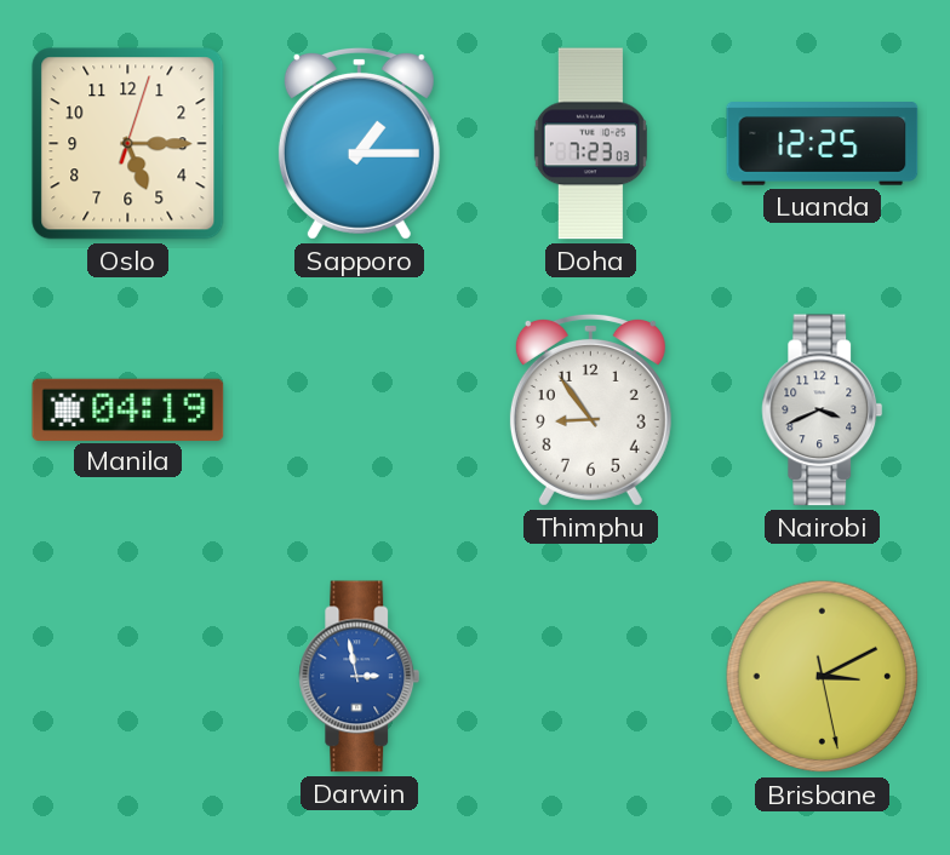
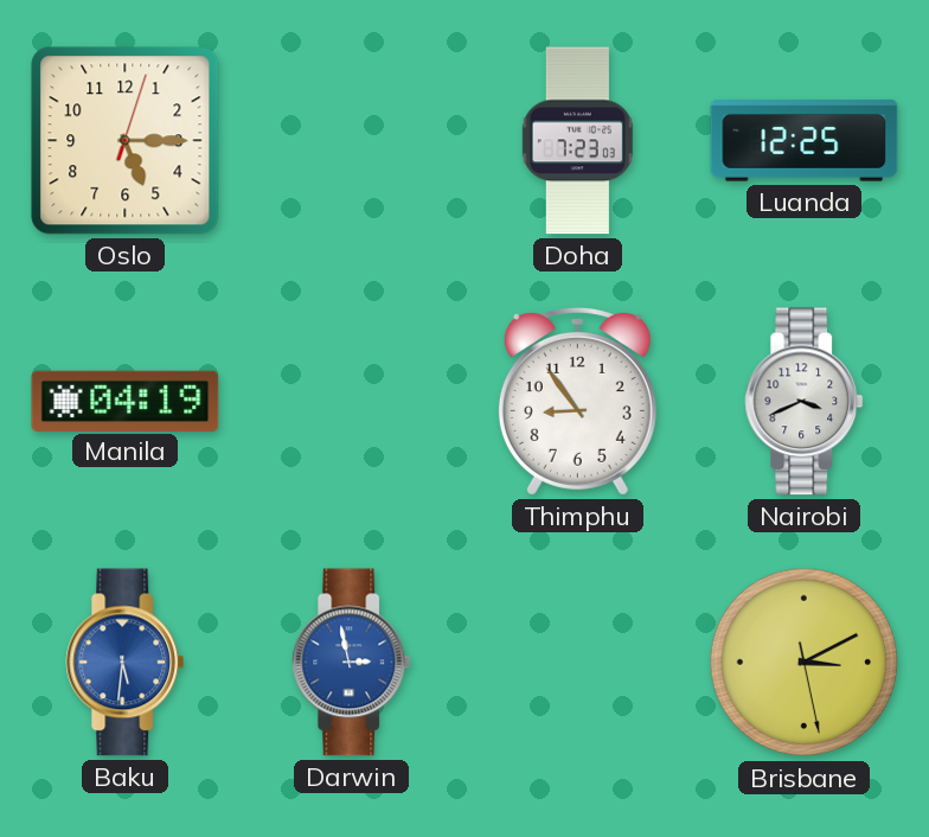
Sapporo: 1:15 -> none
Baku: none -> 5:31
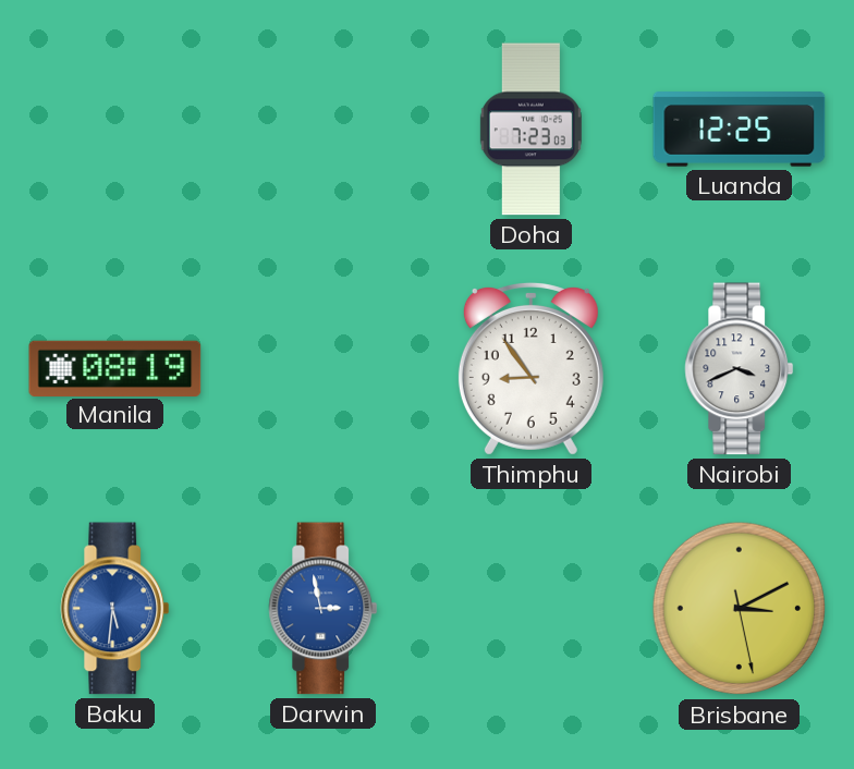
Oslo: 5:15 -> none
Manila: 04:19 -> 08:19
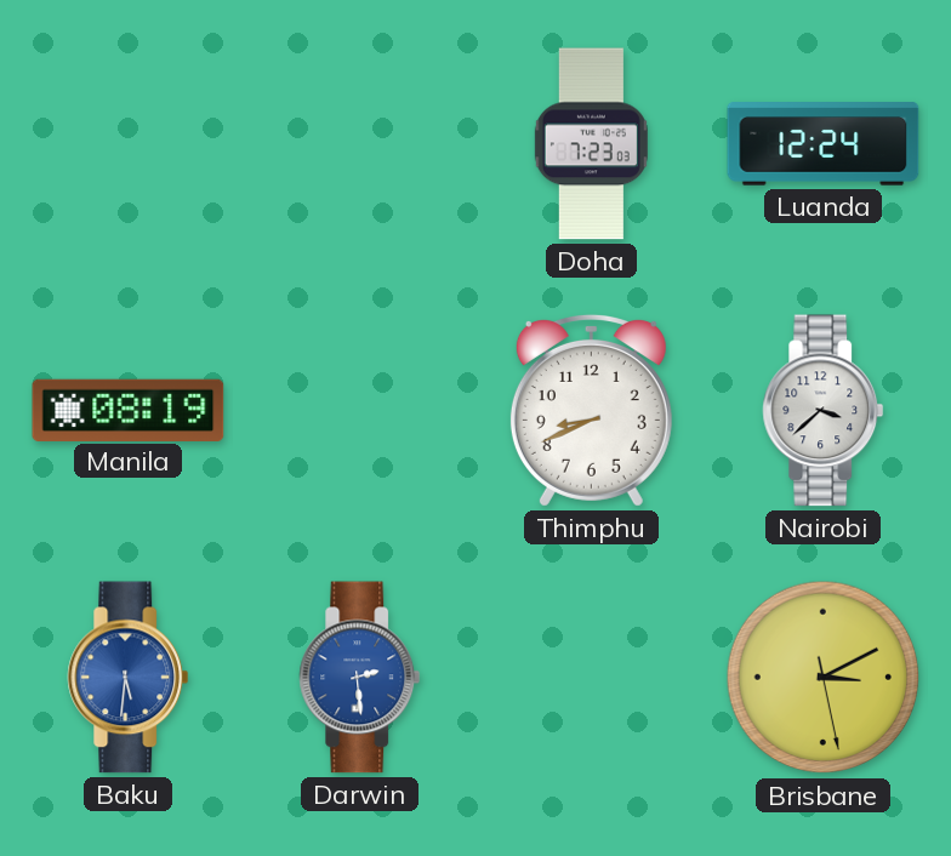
Luanda: 12:25 -> 12:24
Thimphu: 8:54 -> 8:41
Nairobi: 3:41 -> 3:38
Darwin: 2:58 -> 2:29
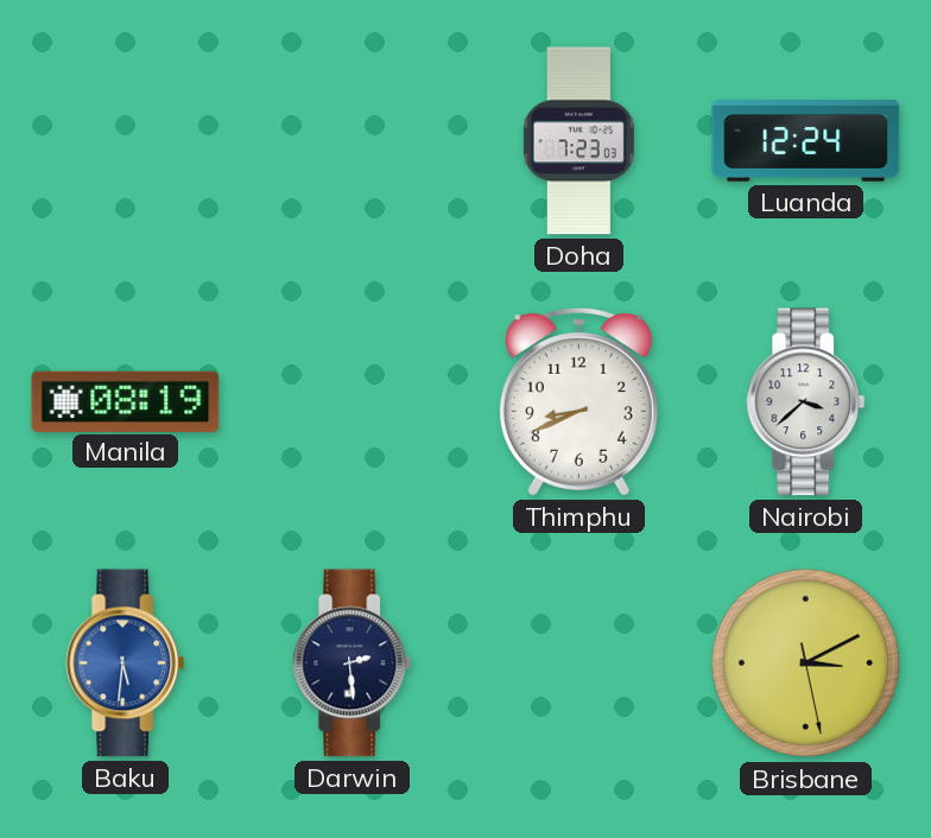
Darwin dial: blue -> navy
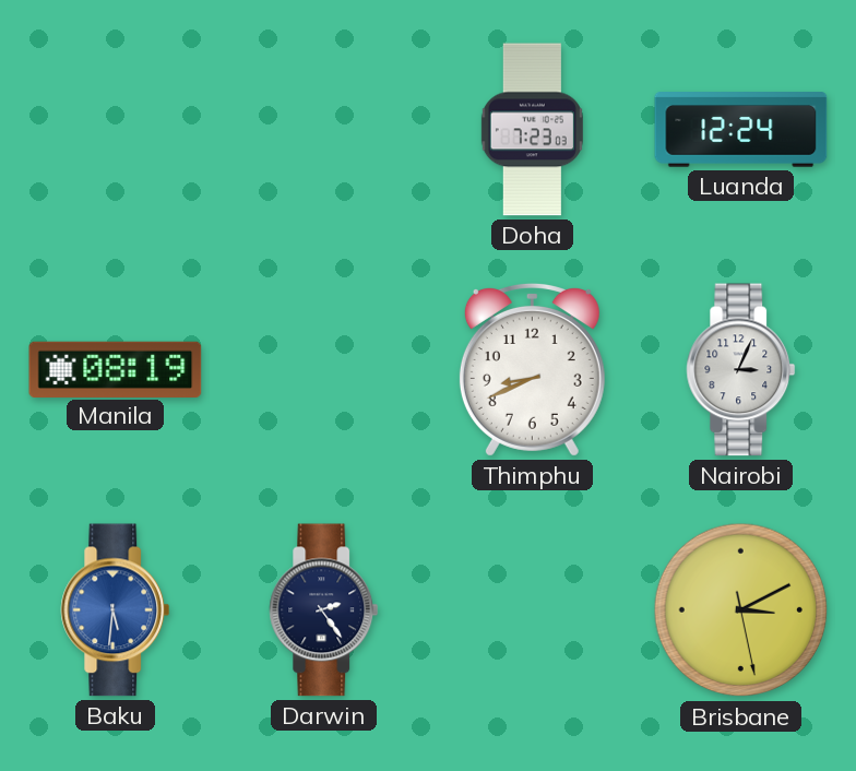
Nairobi: 3:38 -> 3:04
Darwin: 2:29 -> 2:24
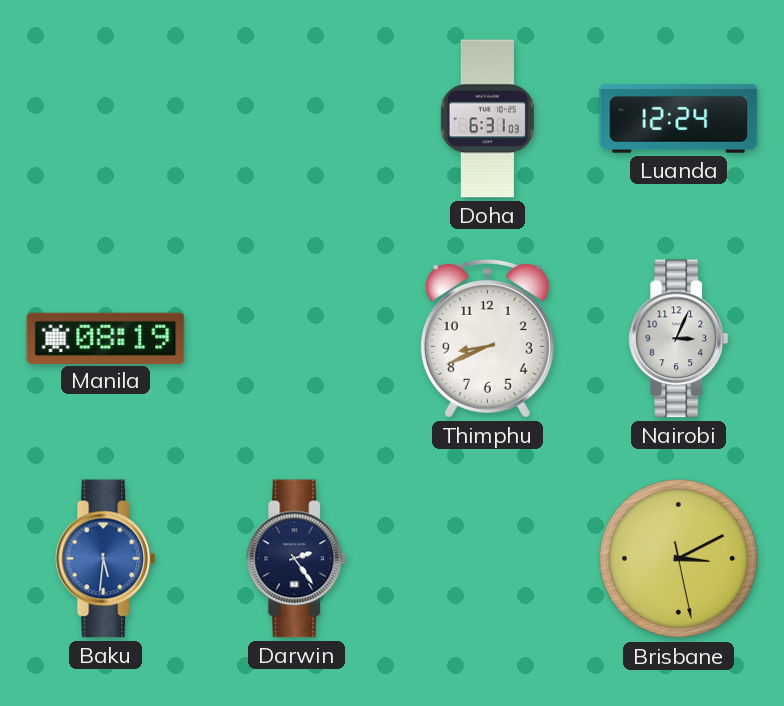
Doha: 7:23 -> 6:31
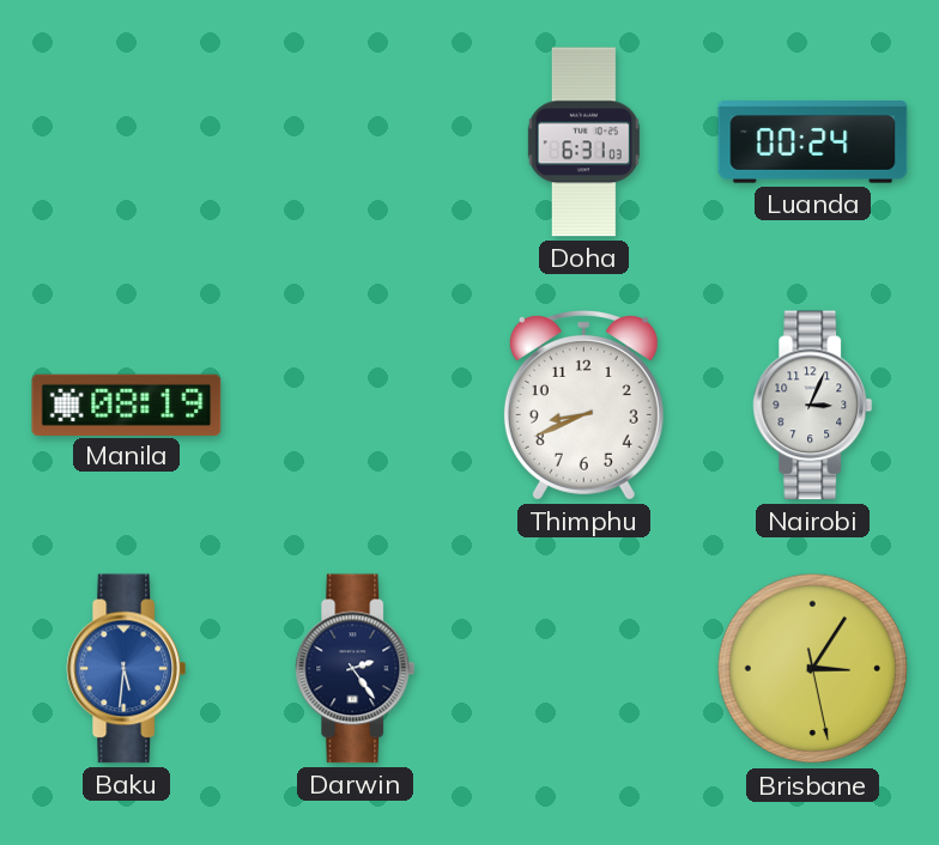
Luanda: 12:24 -> 00:24
Brisbane: 3:10 -> 3:05
